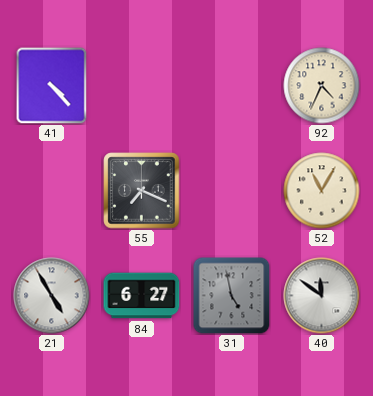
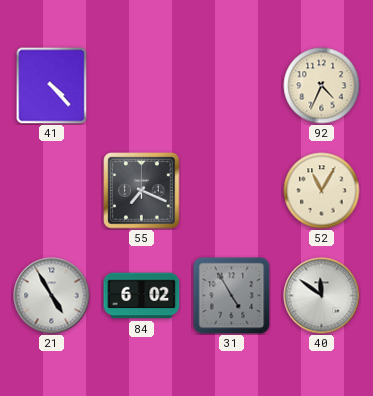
84: 6:27 -> 6:02
31: 4:58 -> 4:55
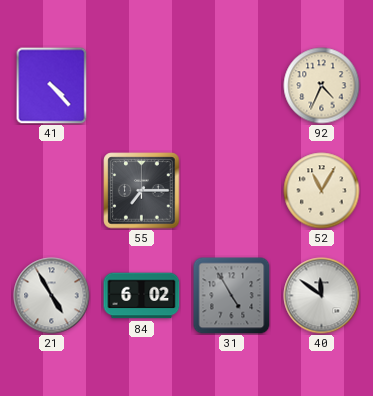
55: 7:19 -> 7:15
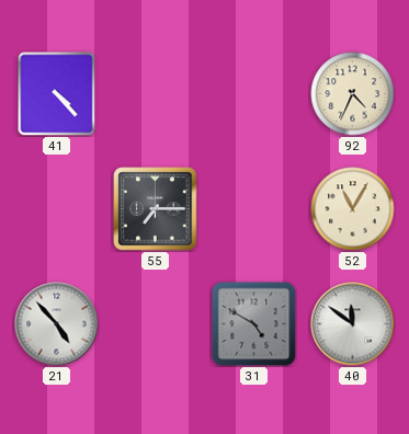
21: 4:55 -> 4:53
84: 6:02 -> none
31: 4:55 -> 4:50
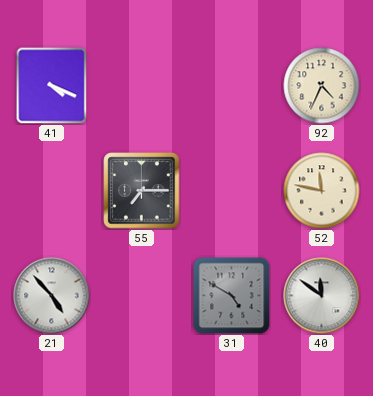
41: 4:23 -> 4:19
52: 11:05 -> 11:47
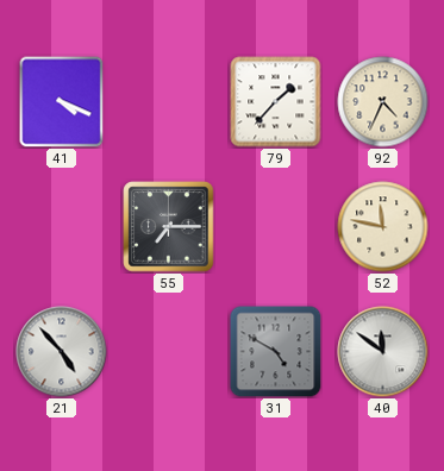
79: none -> 1:37
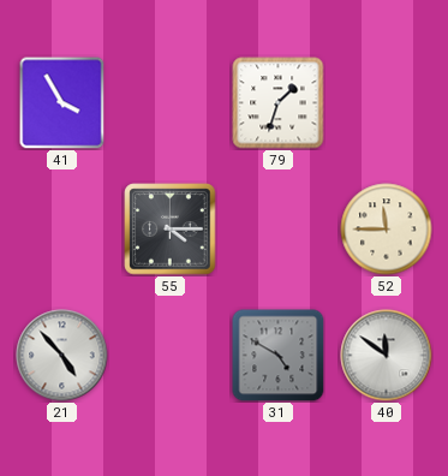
41: 4:19 -> 3:55
79: 1:37 -> 1:33
92: 4:34 -> none
55: 7:15 -> 4:15
52: 11:47 -> 11:45
